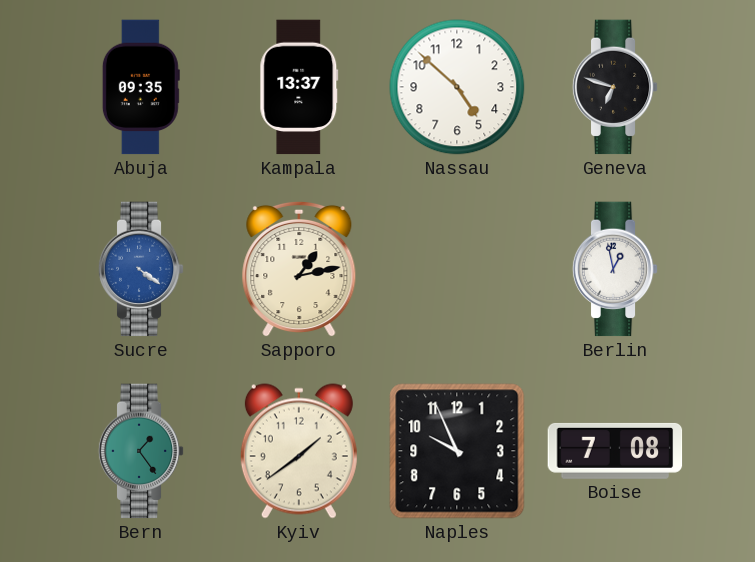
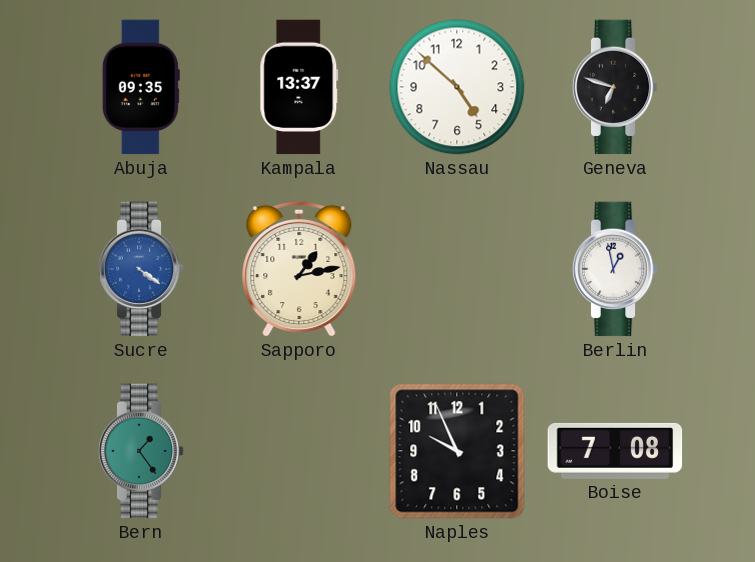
Kyiv: 1:39 -> none
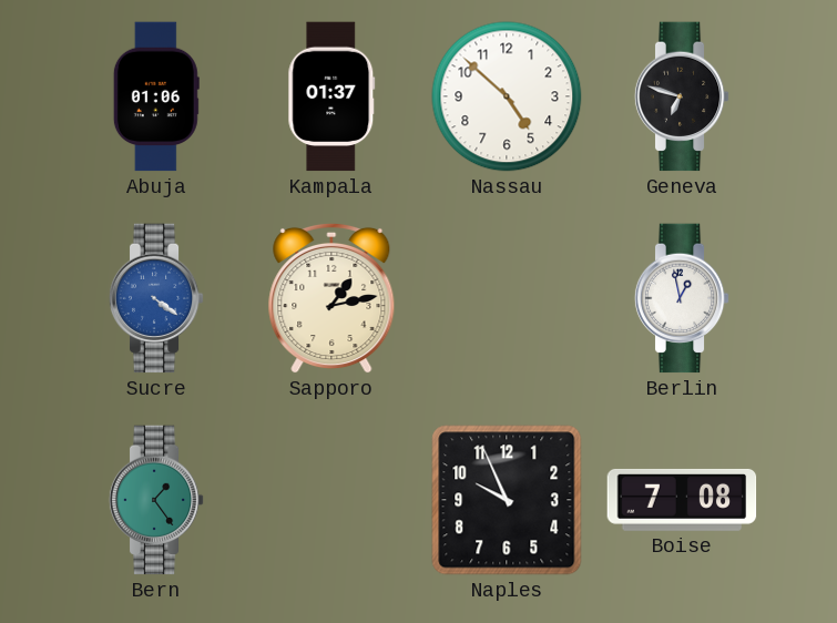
Abuja: 09:35 -> 01:06
Kampala: 13:37 -> 01:37
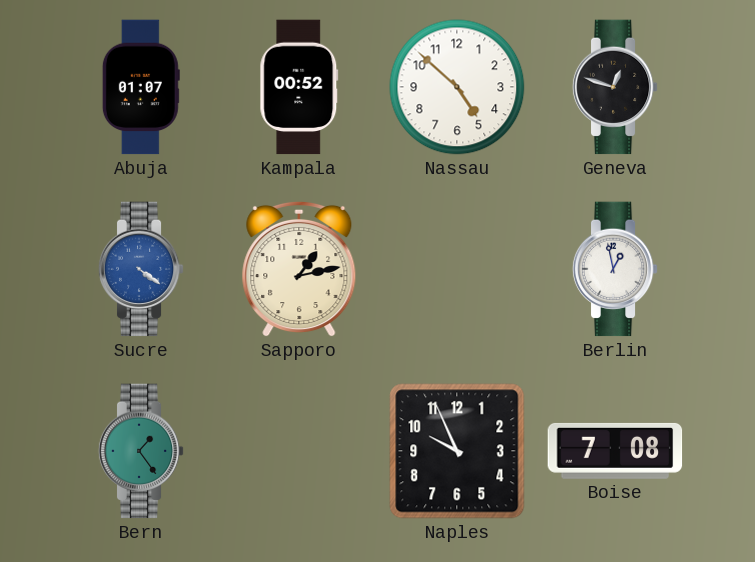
Abuja: 01:06 -> 01:07
Kampala: 01:37 -> 00:52
Geneva: 6:48 -> 12:48
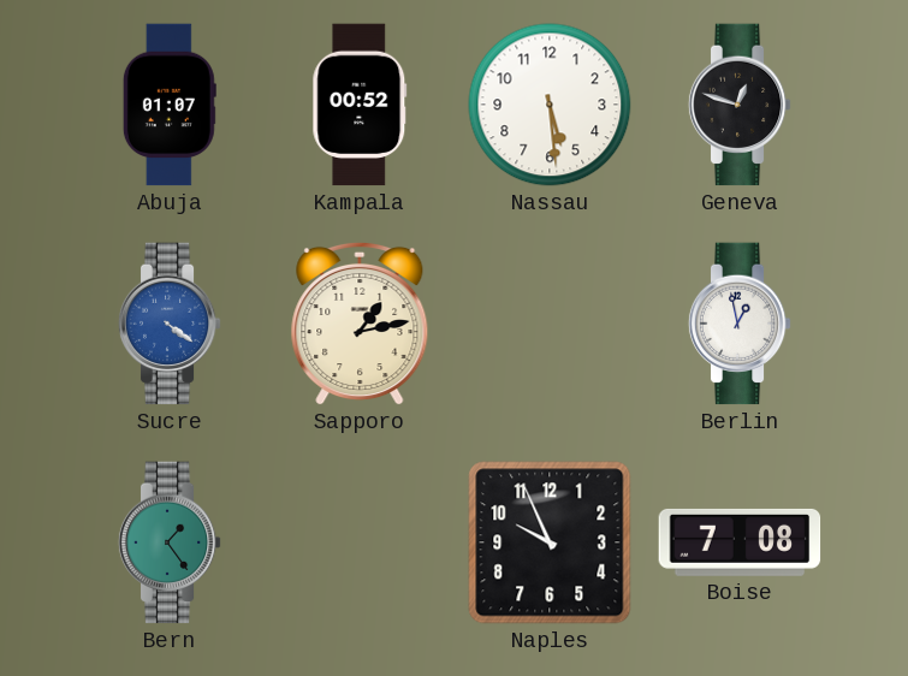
Nassau: 4:52 -> 5:29
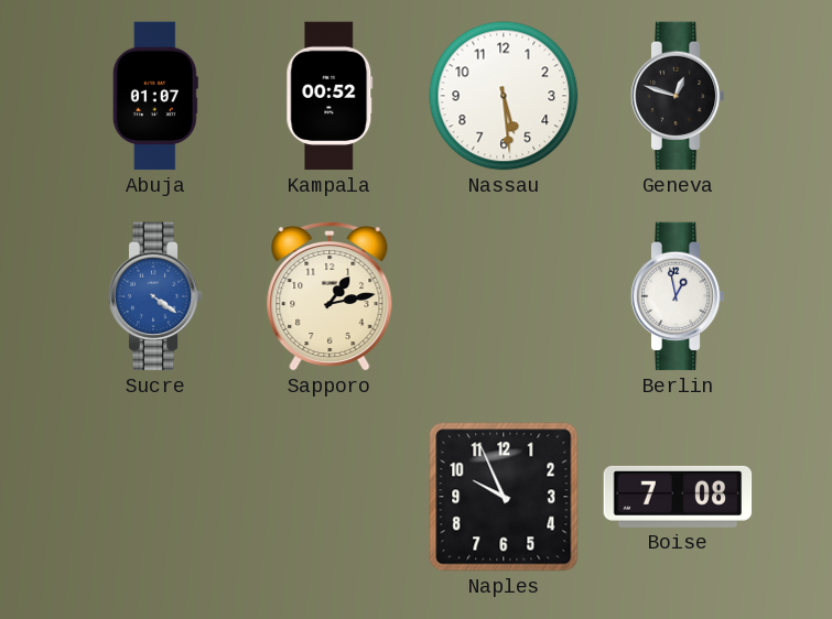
Bern: 1:24 -> none
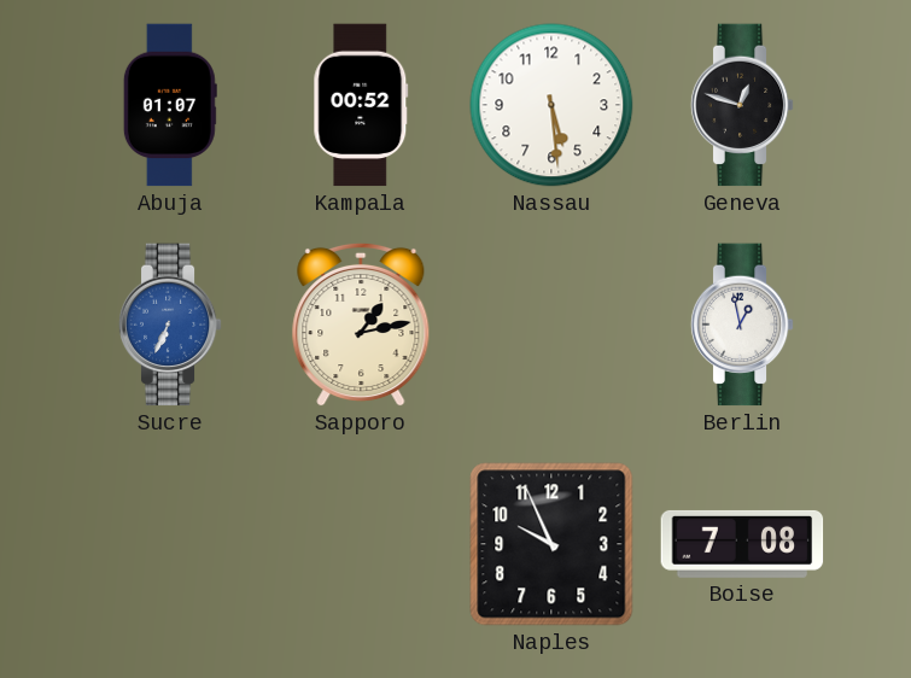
Sucre: 4:21 -> 6:34
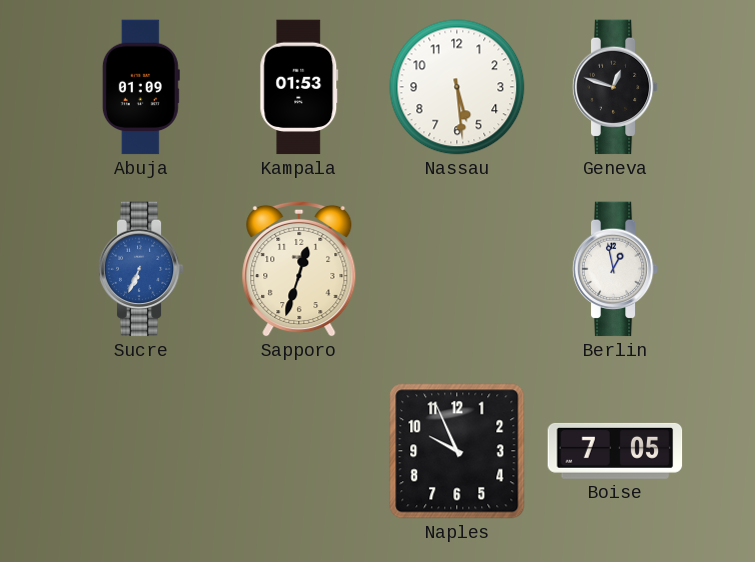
Abuja: 01:07 -> 01:09
Kampala: 00:52 -> 01:53
Sapporo: 1:13 -> 12:33
Boise: 7:08 -> 7:05
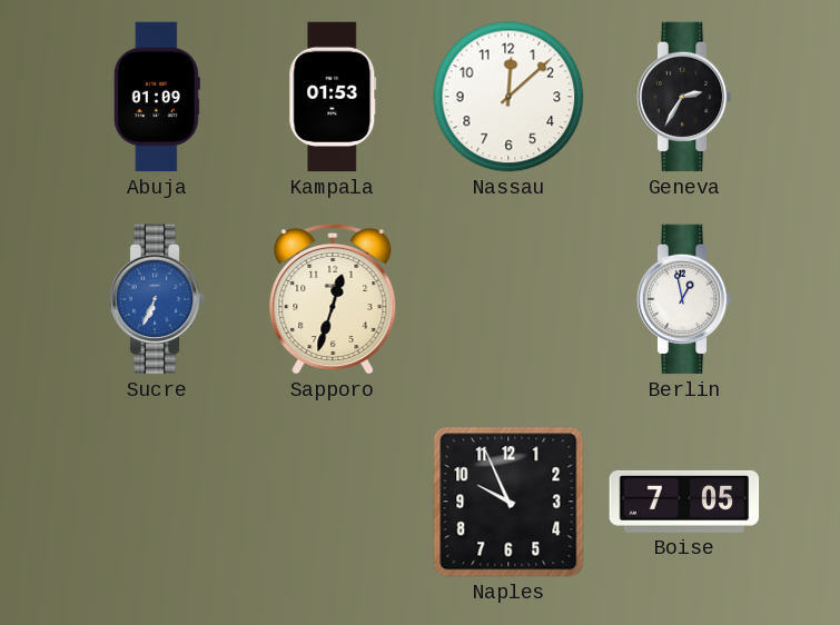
Nassau: 5:29 -> 12:08
Geneva: 12:48 -> 2:35
